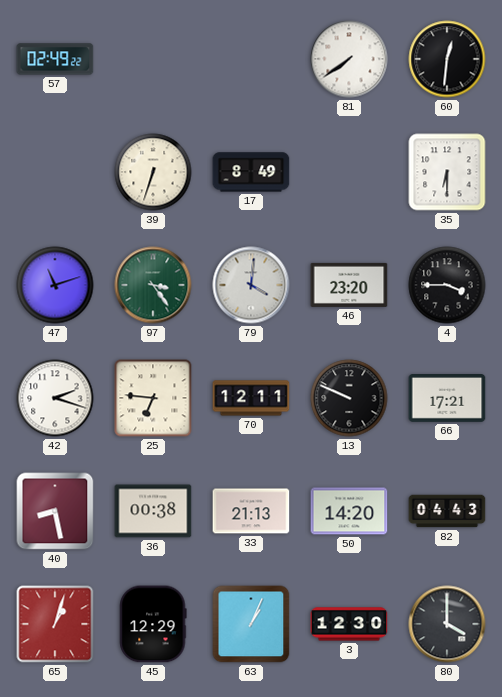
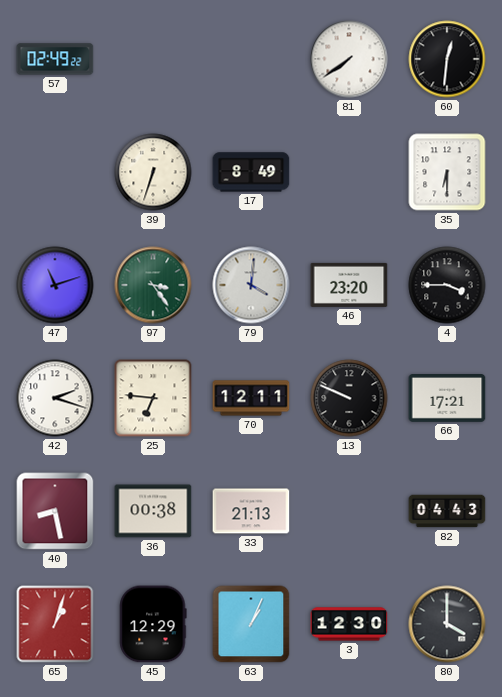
50: 14:20 -> none
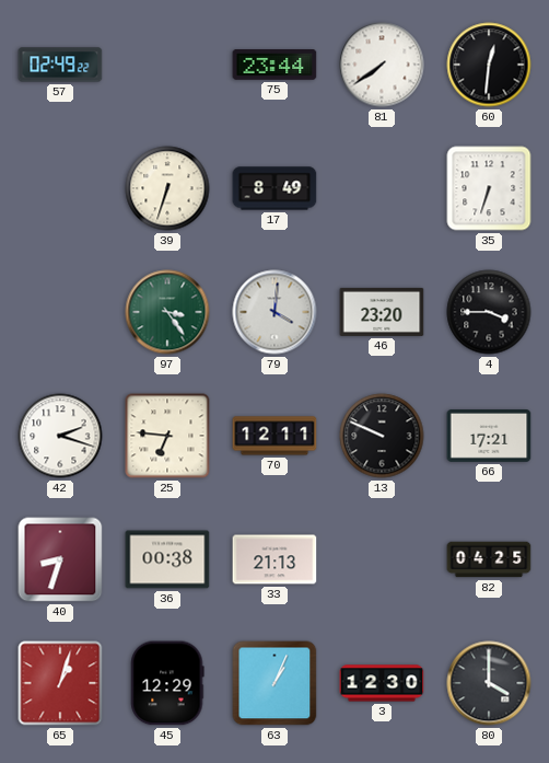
75: none -> 23:44
35: 6:30 -> 6:33
47: 11:12 -> none
40: 8:28 -> 8:33
82: 04:43 -> 04:25
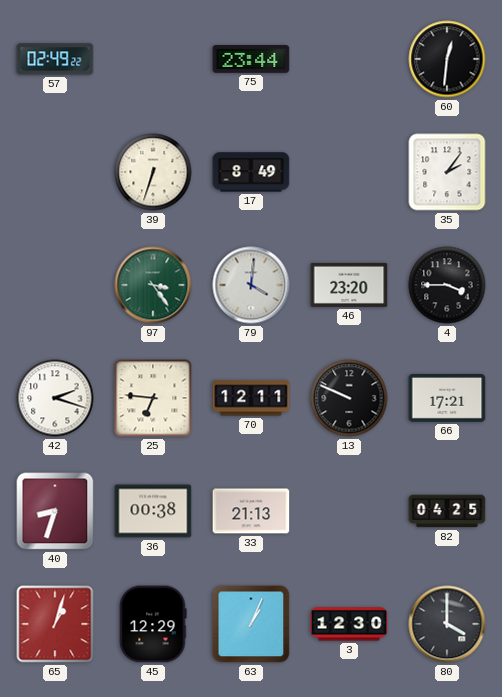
81: 7:39 -> none
35: 6:33 -> 2:06
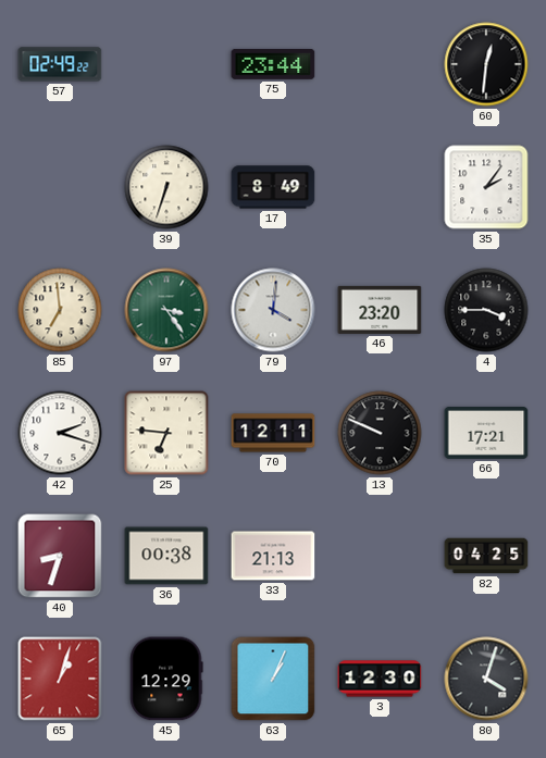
85: none -> 6:59
80: 4:00 -> 4:03
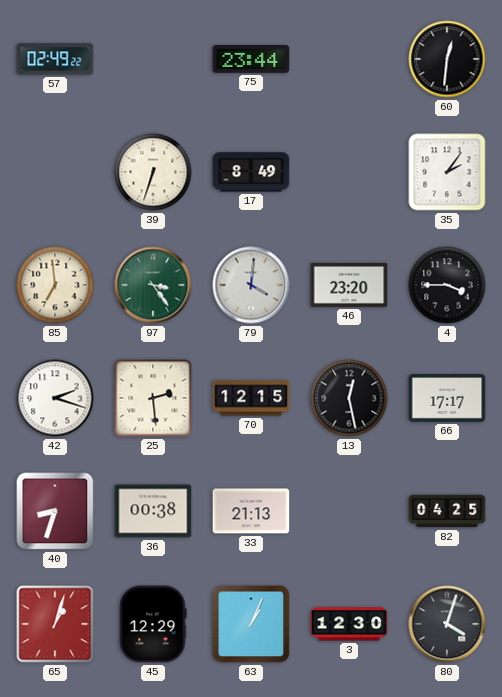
25: 6:46 -> 2:29
70: 12:11 -> 12:15
13: 9:49 -> 12:28
66: 17:21 -> 17:17
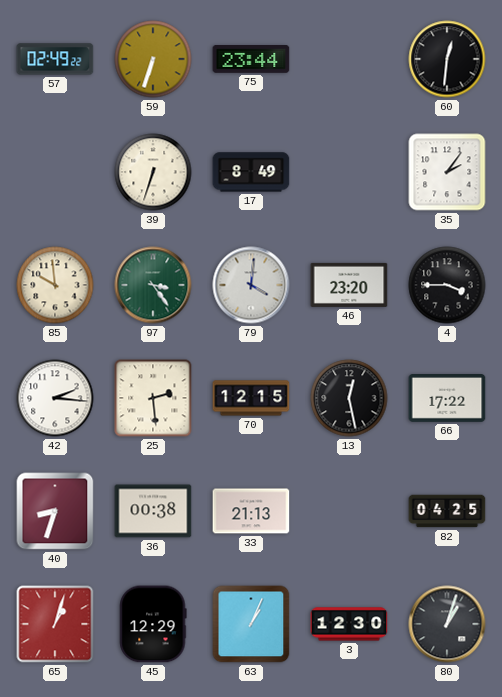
59: none -> 6:33
85: 6:59 -> 9:59
42: 2:18 -> 2:16
66: 17:17 -> 17:22
80: 4:03 -> 1:03
